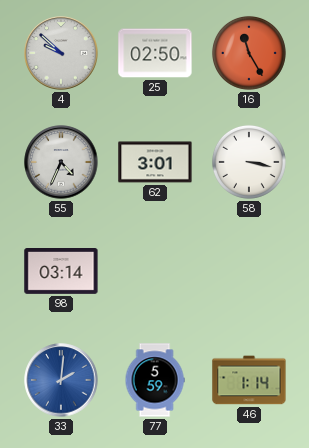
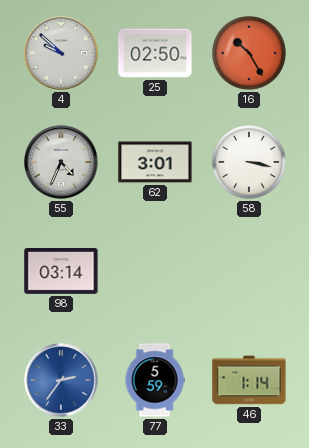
16: 11:25 -> 10:25
33: 2:01 -> 2:36
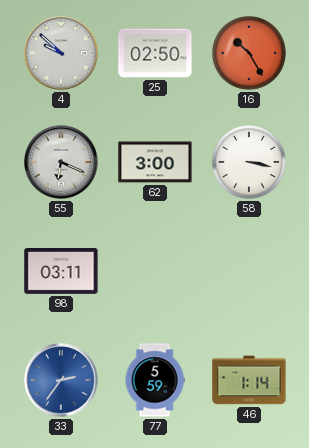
55: 4:34 -> 6:19
62: 3:01 -> 3:00
98: 03:14 -> 03:11
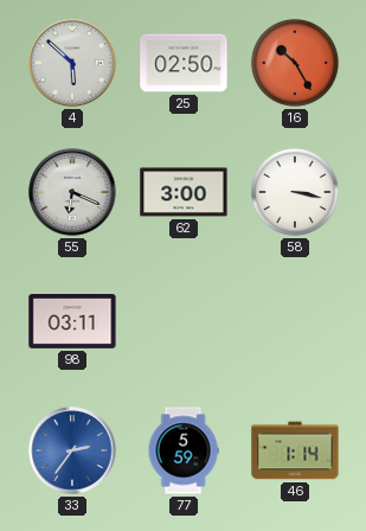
4: 9:52 -> 5:52
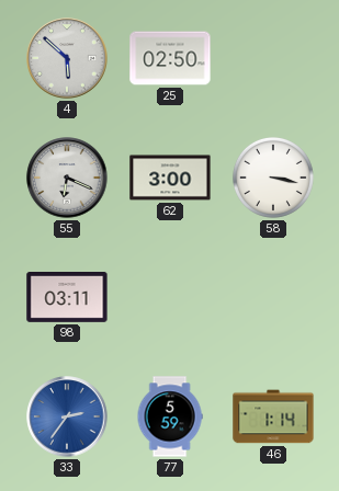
16: 10:25 -> none
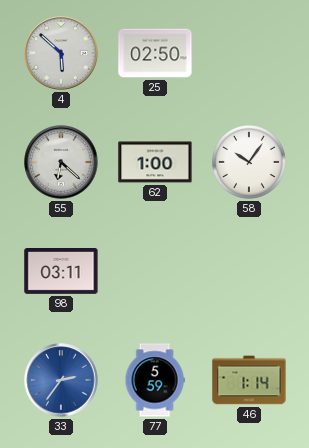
55: 6:19 -> 6:22
62: 3:00 -> 1:00
58: 3:17 -> 10:06
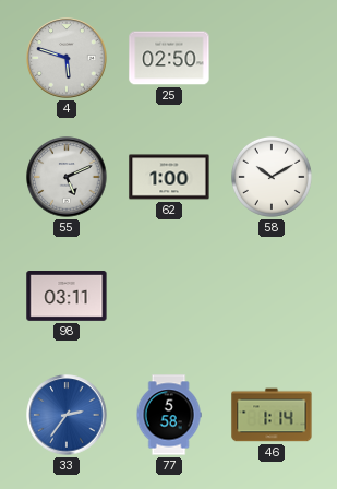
4: 5:52 -> 5:48
55: 6:22 -> 5:11
58: 10:06 -> 10:10
77: 5:59 -> 5:58
